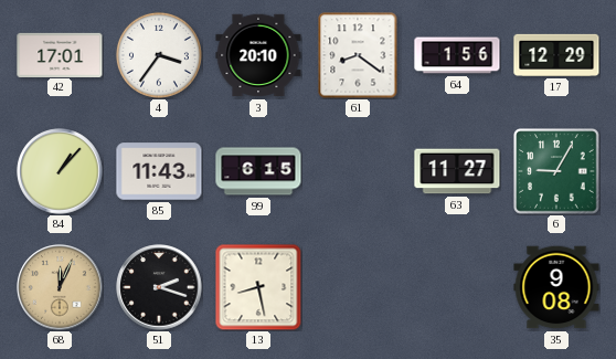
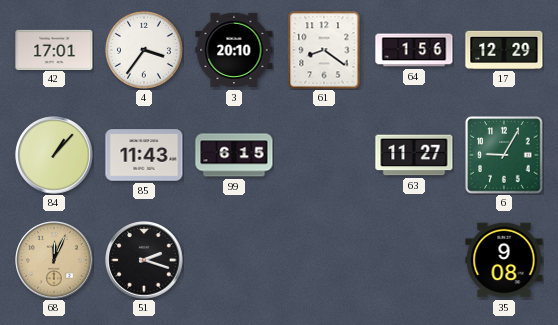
13: 8:28 -> none
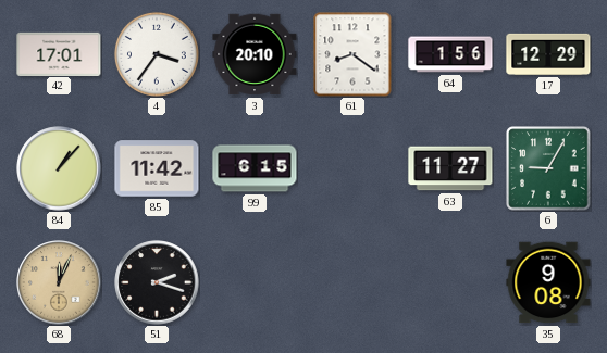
85: 11:43 -> 11:42
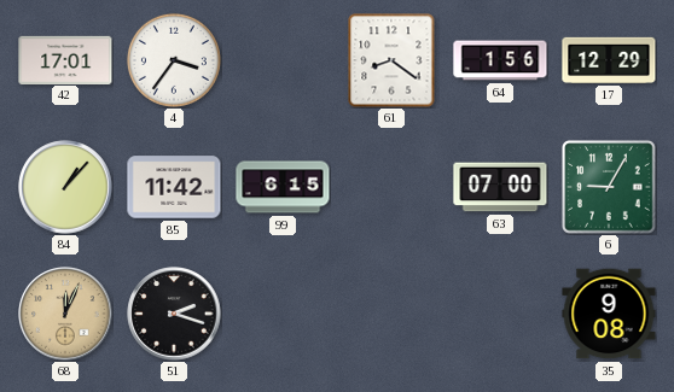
3: 20:10 -> none
63: 11:27 -> 07:00
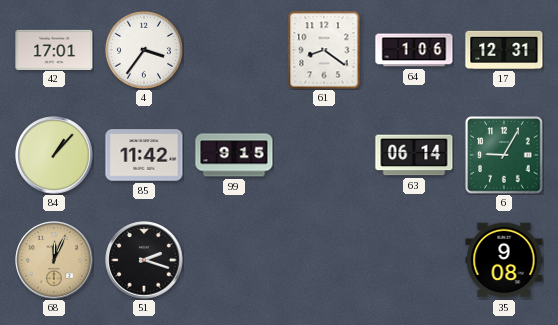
64: 1:56 -> 1:06
17: 12:29 -> 12:31
99: 6:15 -> 9:15
63: 07:00 -> 06:14
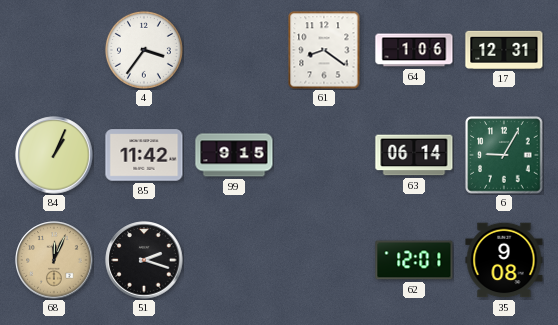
42: 17:01 -> none
84: 1:07 -> 1:04
62: none -> 12:01
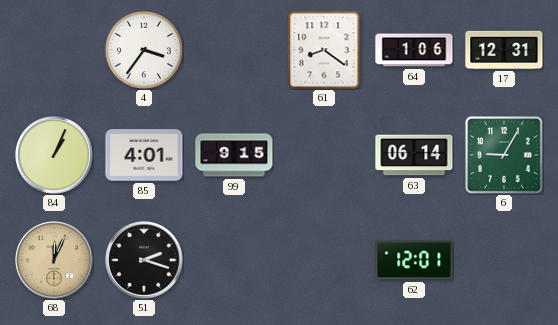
85: 11:42 -> 4:01
35: 9:08 -> none
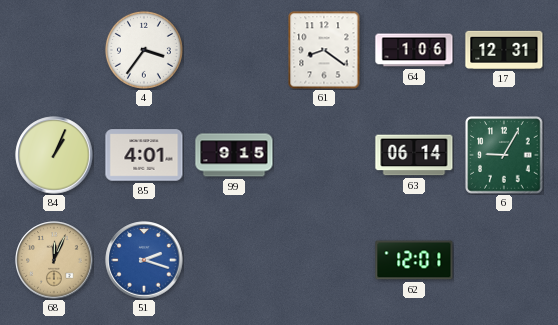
51 dial: black -> blue
